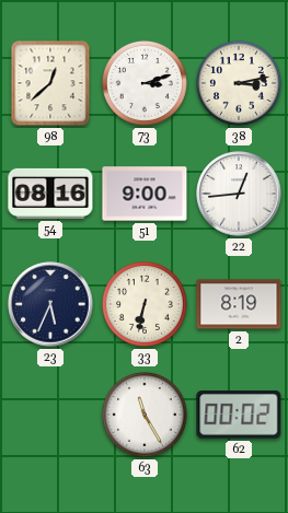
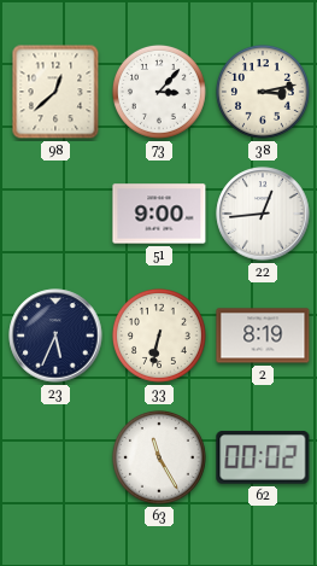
73: 3:12 -> 3:07
54: 08:16 -> none
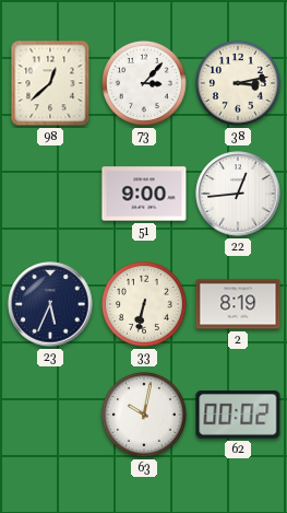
63: 11:25 -> 10:02
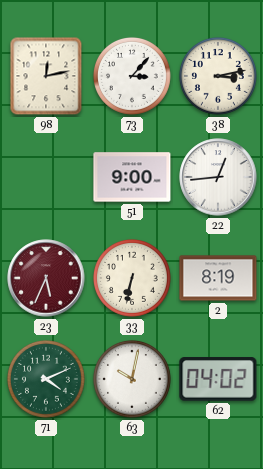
98: 12:38 -> 12:13
23 dial: navy -> burgundy
71: none -> 4:11
62: 00:02 -> 04:02
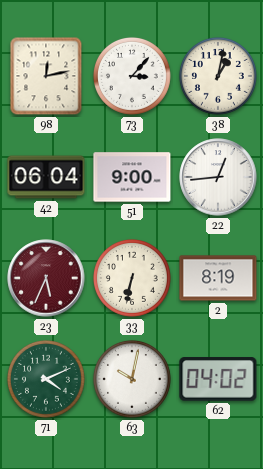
38: 3:13 -> 1:02
42: none -> 06:04
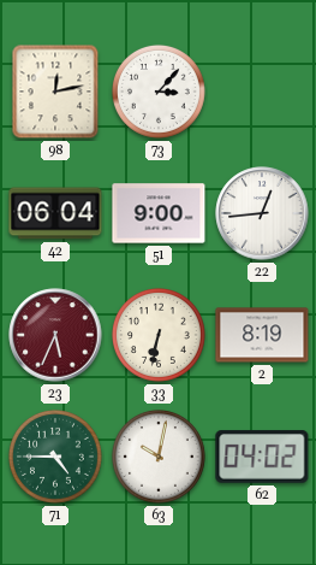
38: 1:02 -> none
71: 4:11 -> 4:45
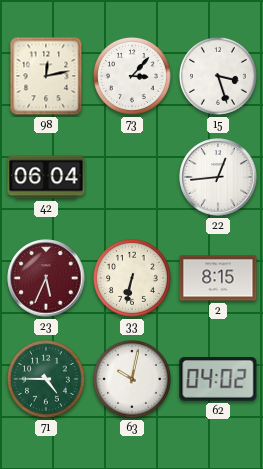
15: none -> 3:27
51: 9:00 -> none
2: 8:19 -> 8:15
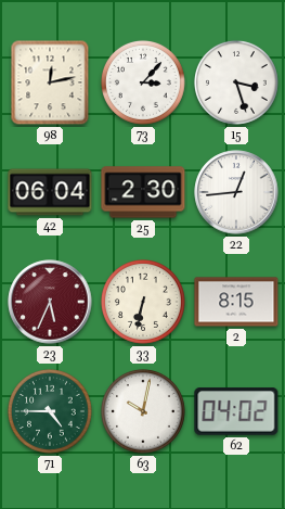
25: none -> 2:30
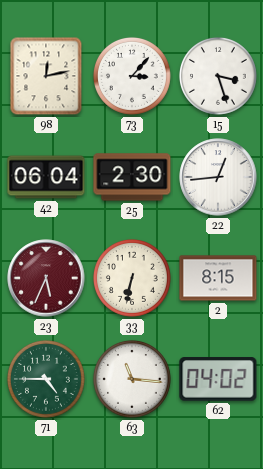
63: 10:02 -> 11:16
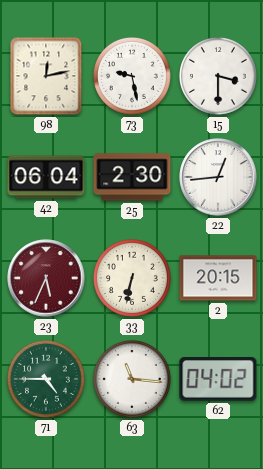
73: 3:07 -> 9:28
15: 3:27 -> 3:30
2: 8:15 -> 20:15
